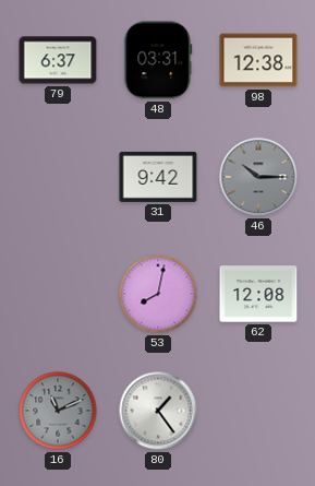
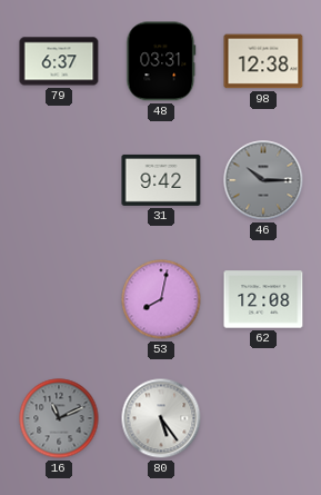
80: 1:24 -> 5:24
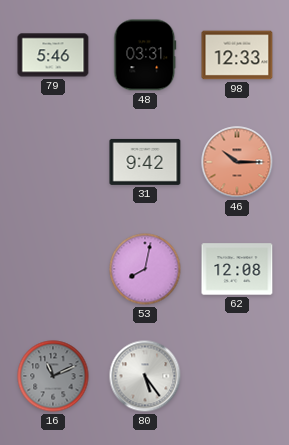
79: 6:37 -> 5:46
98: 12:38 -> 12:33
46 dial: grey -> salmon
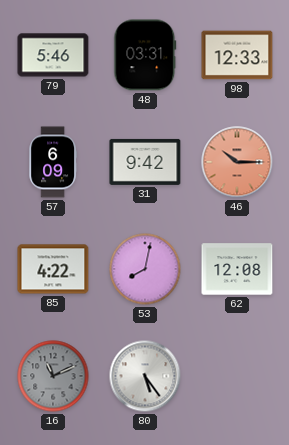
57: none -> 6:09
85: none -> 4:22
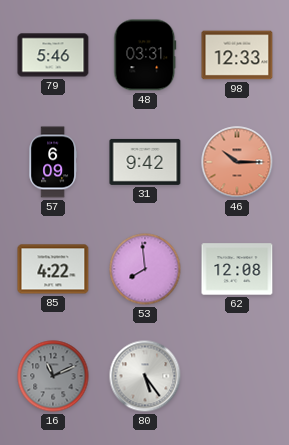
53: 8:02 -> 7:59
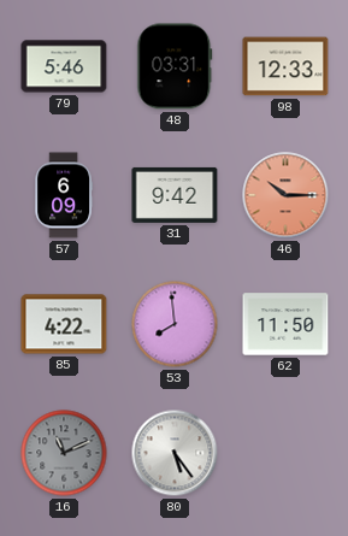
62: 12:08 -> 11:50
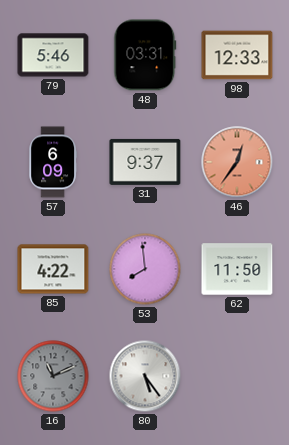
31: 9:42 -> 9:37
46: 10:15 -> 12:36
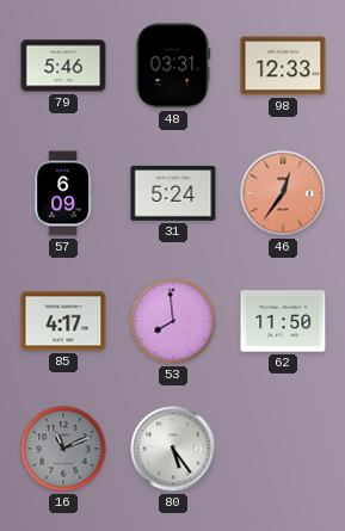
31: 9:37 -> 5:24
85: 4:22 -> 4:17
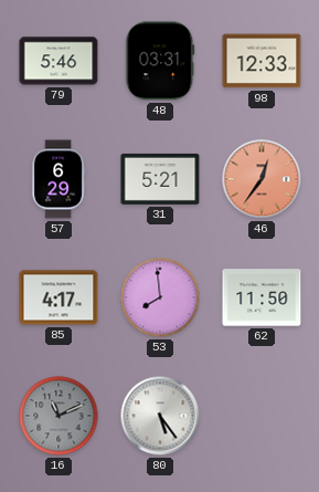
57: 6:09 -> 6:29
31: 5:24 -> 5:21
